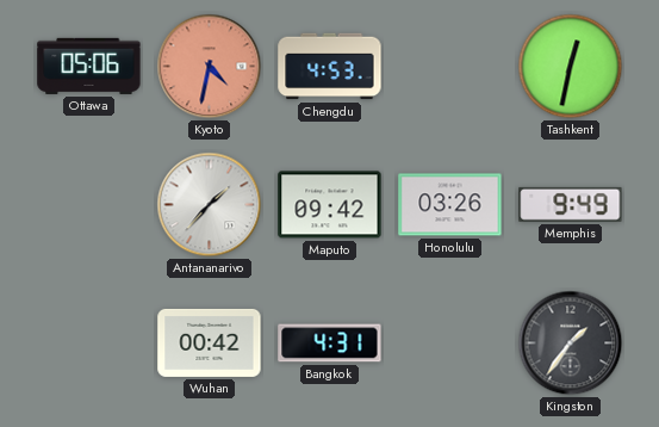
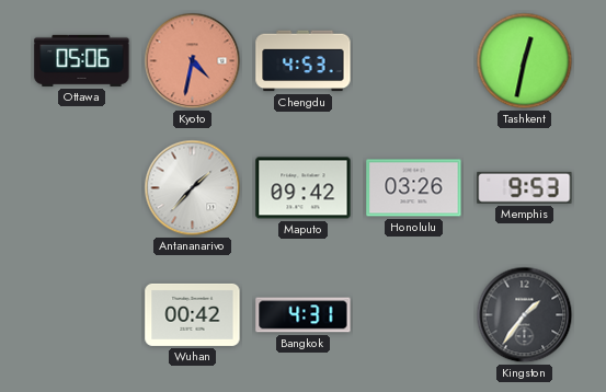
Memphis: 9:49 -> 9:53
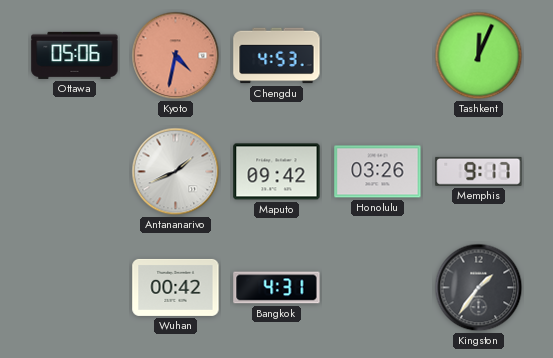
Tashkent: 12:32 -> 12:04
Antananarivo: 1:37 -> 1:41
Memphis: 9:53 -> 9:17
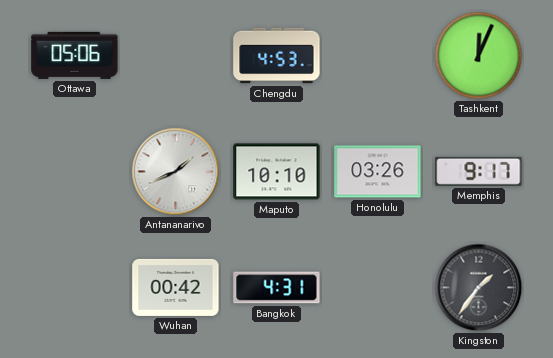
Kyoto: 4:32 -> none
Maputo: 09:42 -> 10:10
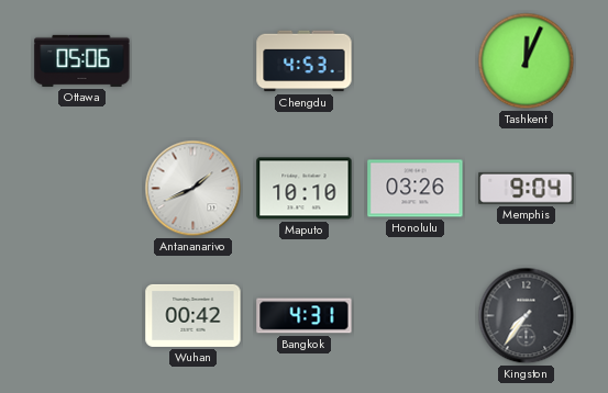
Memphis: 9:17 -> 9:04
Kingston: 1:36 -> 7:36
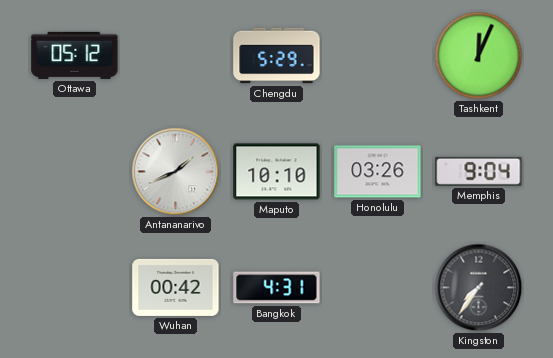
Ottawa: 05:06 -> 05:12
Chengdu: 4:53 -> 5:29
